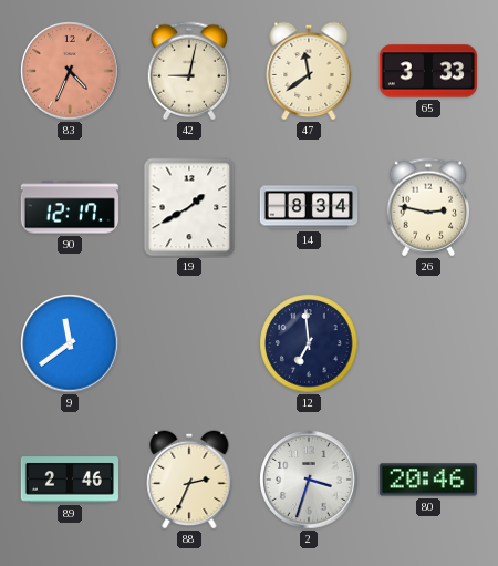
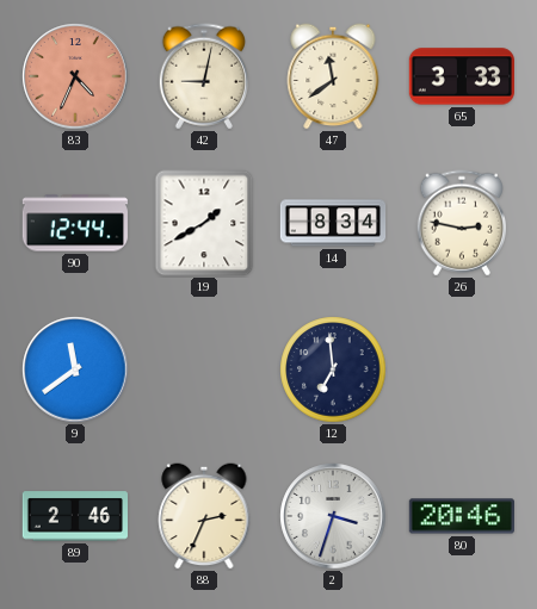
90: 12:17 -> 12:44
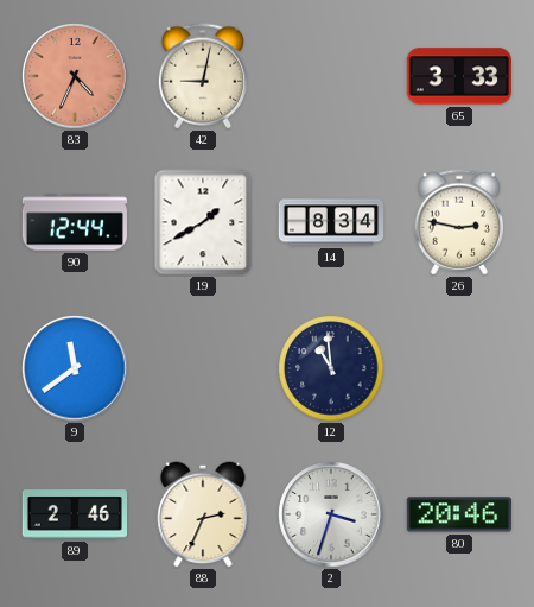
47: 11:39 -> none
12: 6:59 -> 10:59
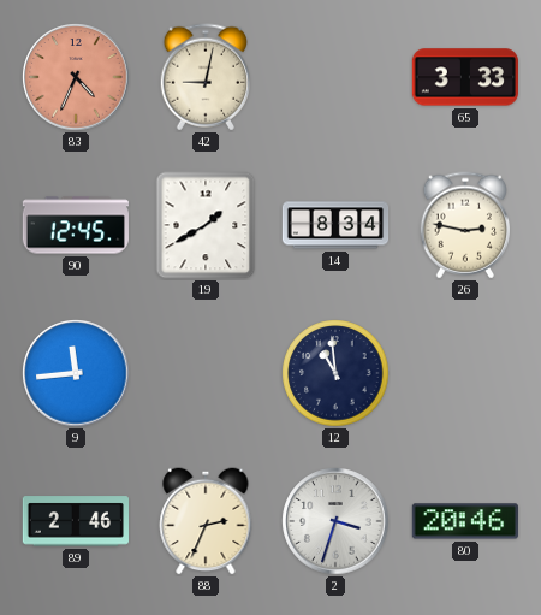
90: 12:44 -> 12:45
9: 11:39 -> 11:44
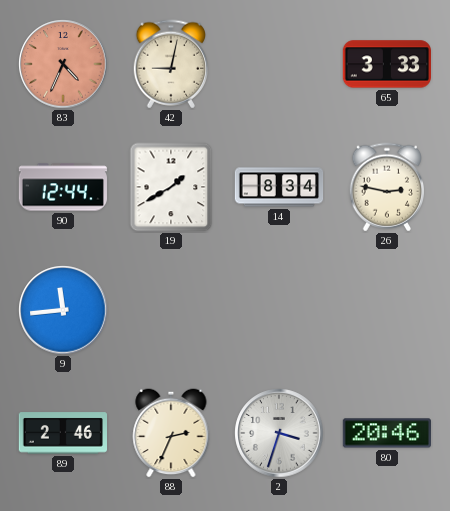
90: 12:45 -> 12:44
12: 10:59 -> none
